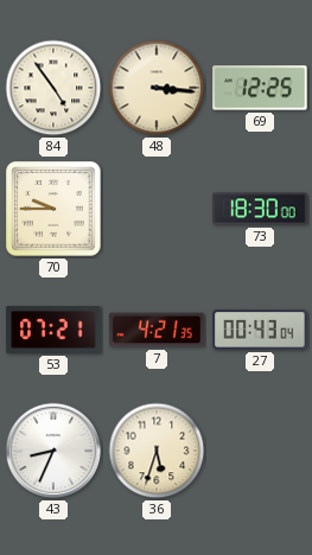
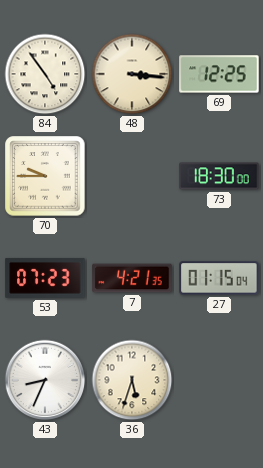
53: 07:21 -> 07:23
27: 00:43 -> 01:15
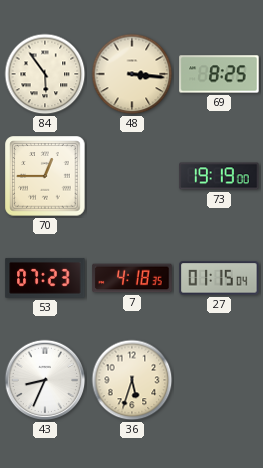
84: 4:54 -> 5:54
69: 12:25 -> 8:25
70: 9:45 -> 12:45
73: 18:30 -> 19:19
7: 4:21 -> 4:18
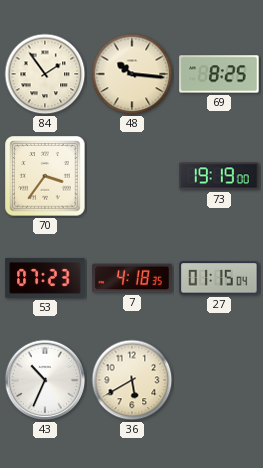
84: 5:54 -> 1:54
48: 3:16 -> 10:16
70: 12:45 -> 3:36
43: 8:34 -> 10:34
36: 5:33 -> 5:40
